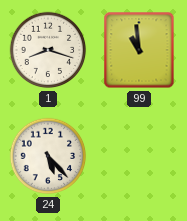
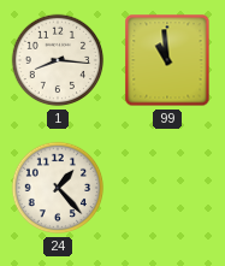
1: 8:18 -> 8:16
24: 5:23 -> 1:23
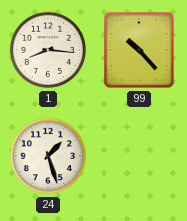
99: 10:59 -> 10:23
24: 1:23 -> 1:27
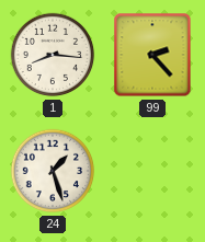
99: 10:23 -> 2:23
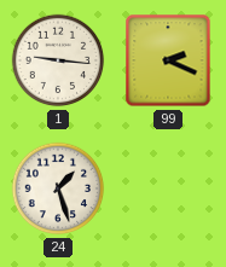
1: 8:16 -> 9:16
99: 2:23 -> 2:19
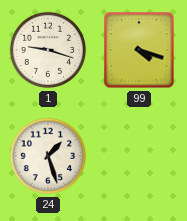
1: 9:16 -> 9:18
99: 2:19 -> 4:18
